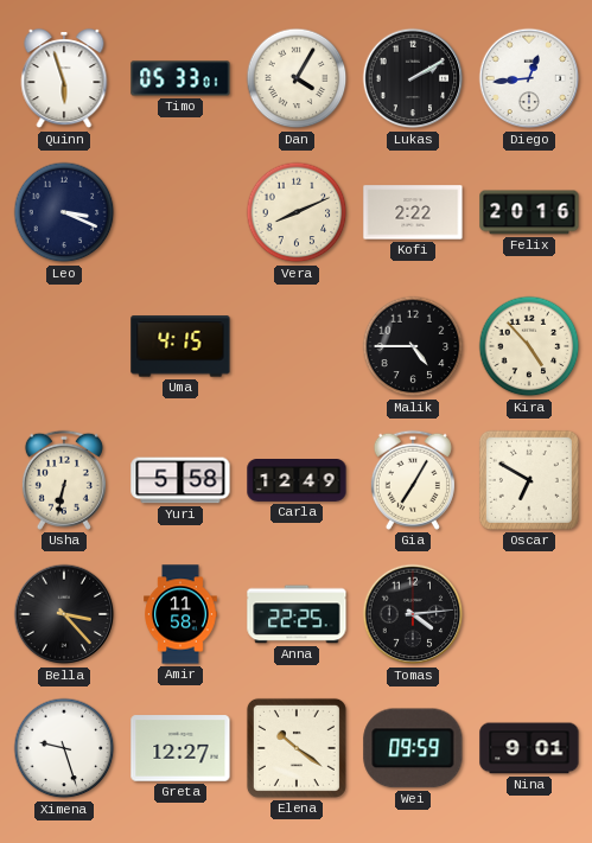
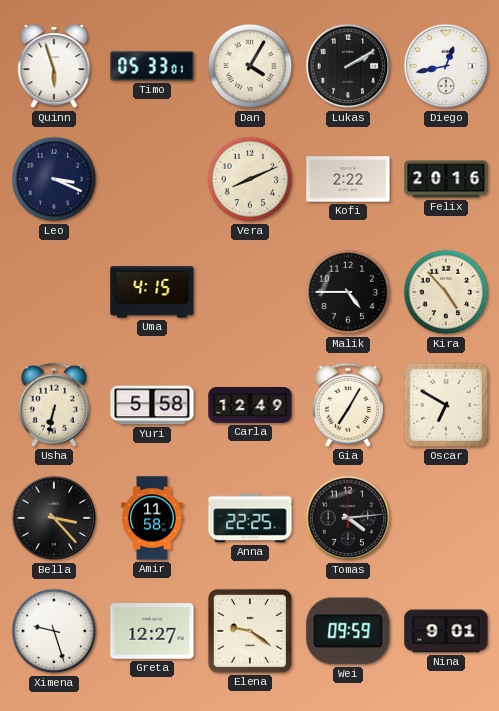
Diego: 12:44 -> 12:43
Elena: 10:21 -> 9:21
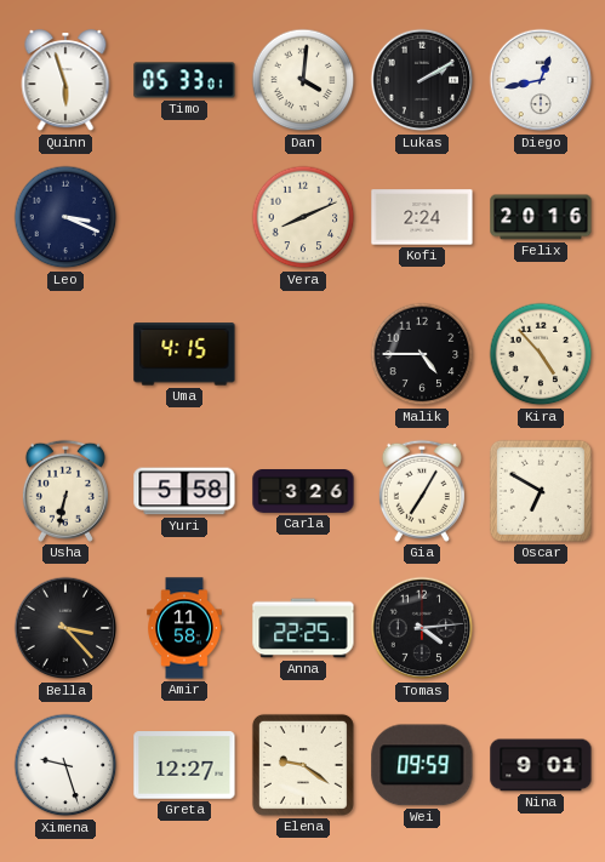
Dan: 4:05 -> 4:01
Kofi: 2:22 -> 2:24
Carla: 12:49 -> 3:26
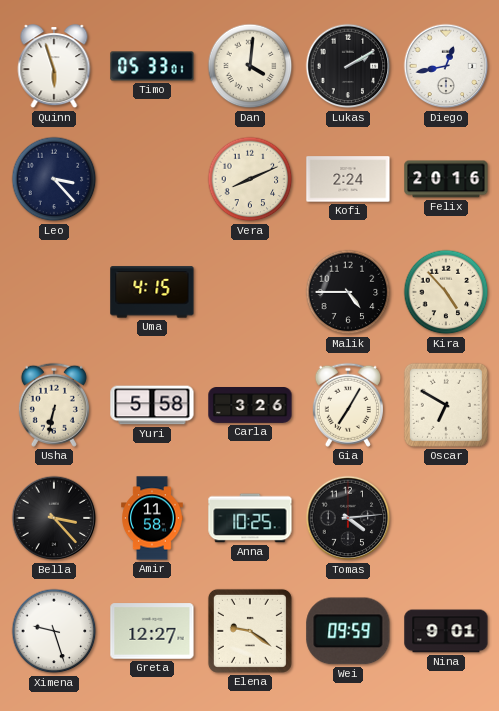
Leo: 3:19 -> 3:23
Anna: 22:25 -> 10:25
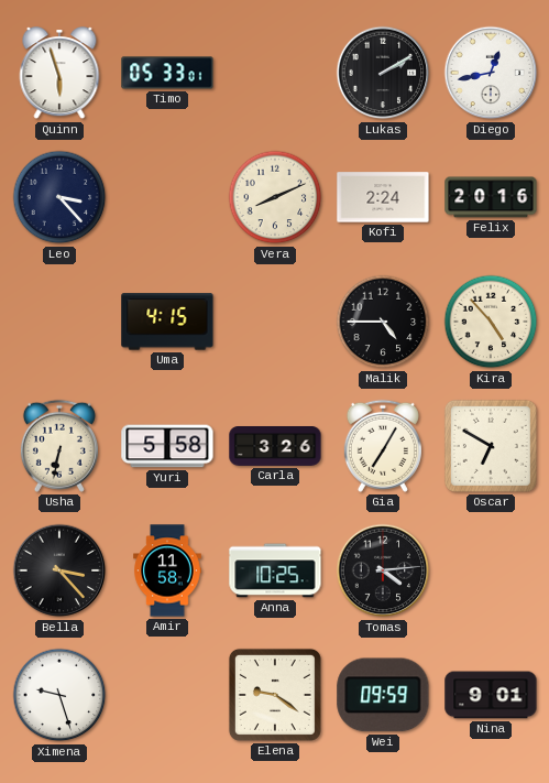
Dan: 4:01 -> none
Greta: 12:27 -> none
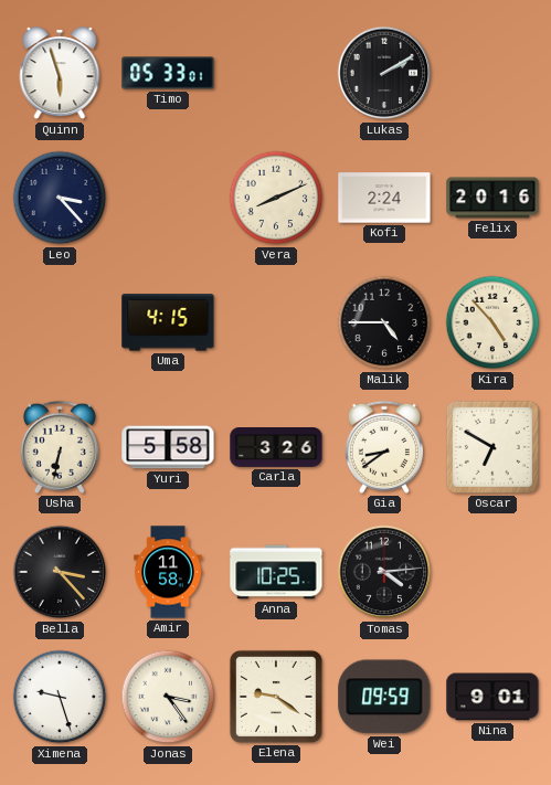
Diego: 12:43 -> none
Gia: 7:05 -> 8:39
Jonas: none -> 3:24
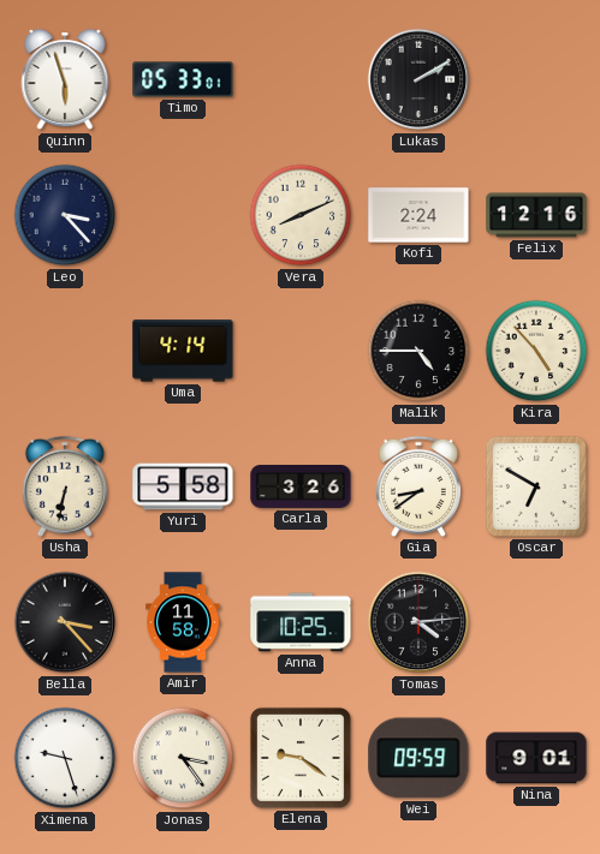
Felix: 20:16 -> 12:16
Uma: 4:15 -> 4:14
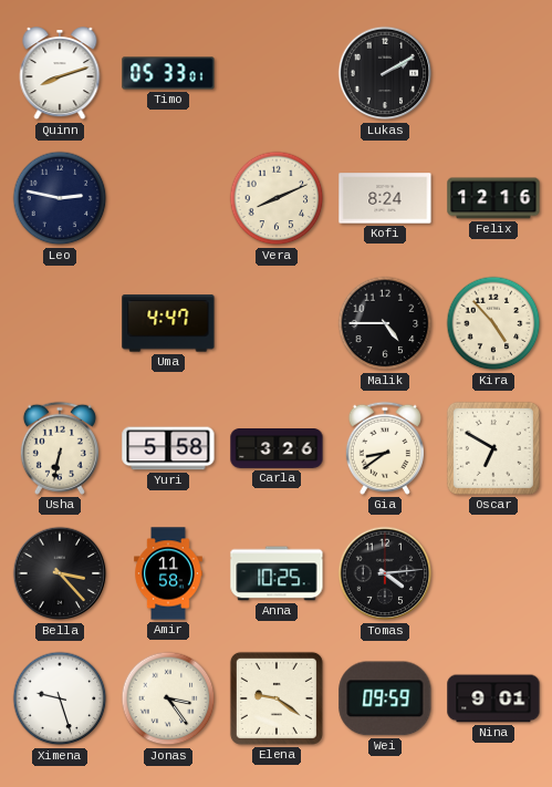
Quinn: 5:57 -> 8:12
Leo: 3:23 -> 2:47
Kofi: 2:24 -> 8:24
Uma: 4:14 -> 4:47
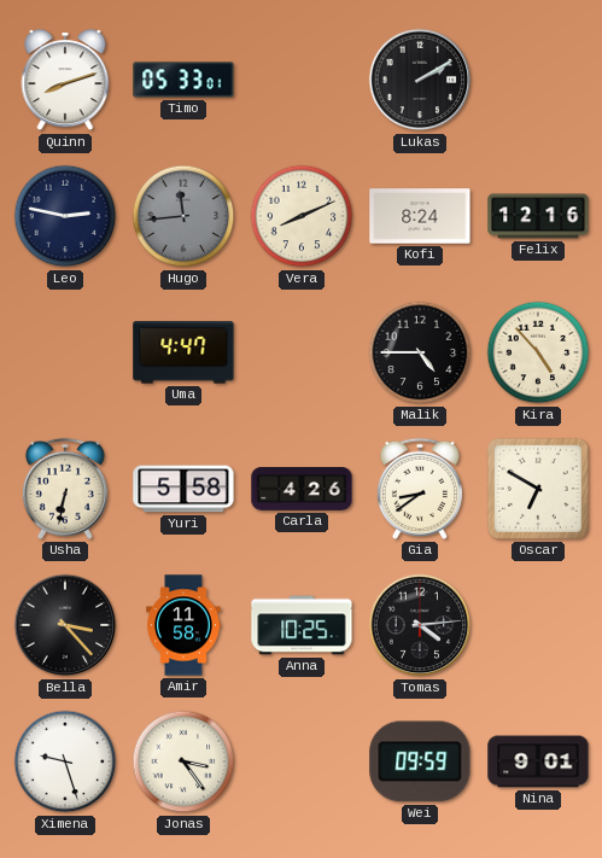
Hugo: none -> 11:44
Carla: 3:26 -> 4:26
Elena: 9:21 -> none
